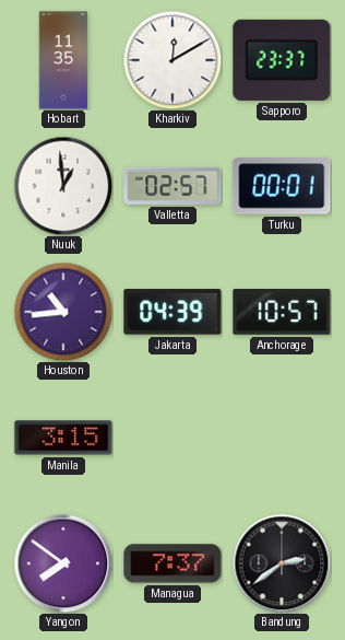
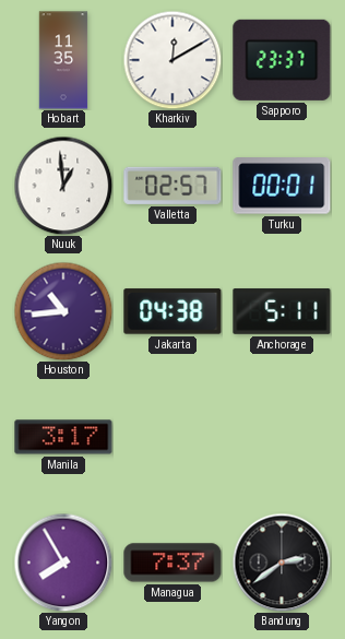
Jakarta: 04:39 -> 04:38
Anchorage: 10:57 -> 5:11
Manila: 3:15 -> 3:17
Yangon: 7:51 -> 7:55
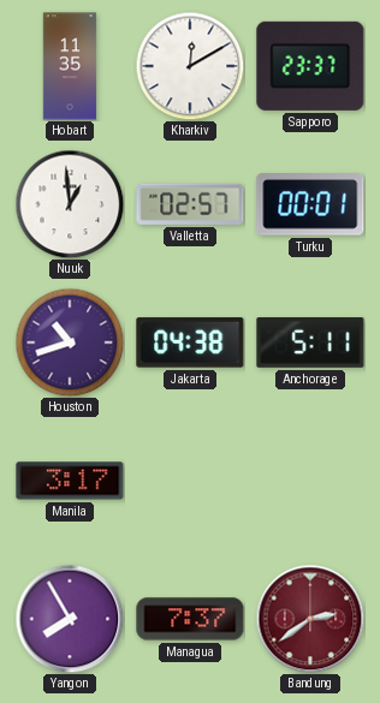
Houston: 10:44 -> 10:42
Bandung dial: black -> burgundy
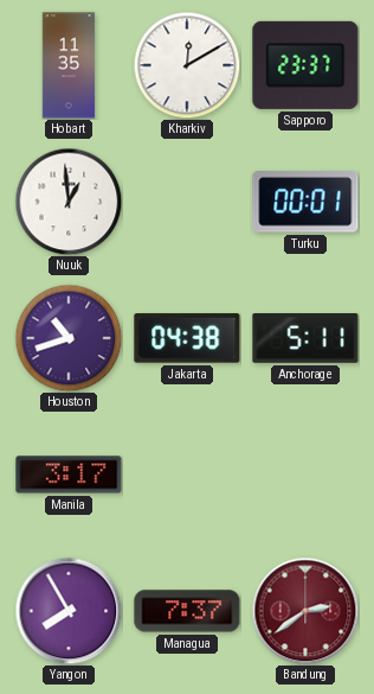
Valletta: 02:57 -> none
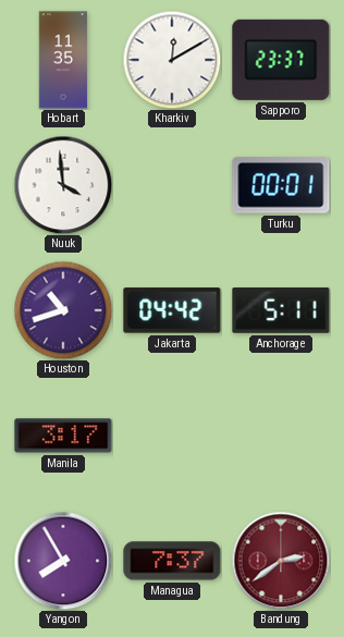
Nuuk: 12:59 -> 3:59
Jakarta: 04:38 -> 04:42
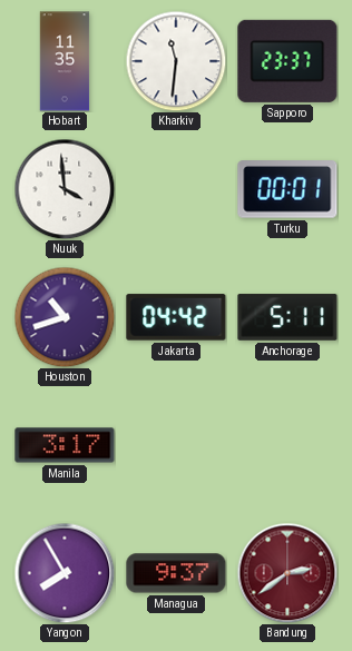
Kharkiv: 12:10 -> 11:31
Managua: 7:37 -> 9:37
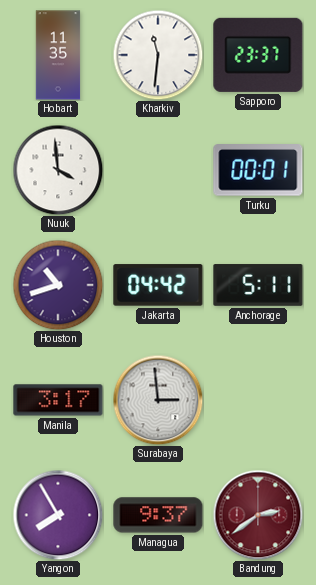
Surabaya: none -> 2:59
